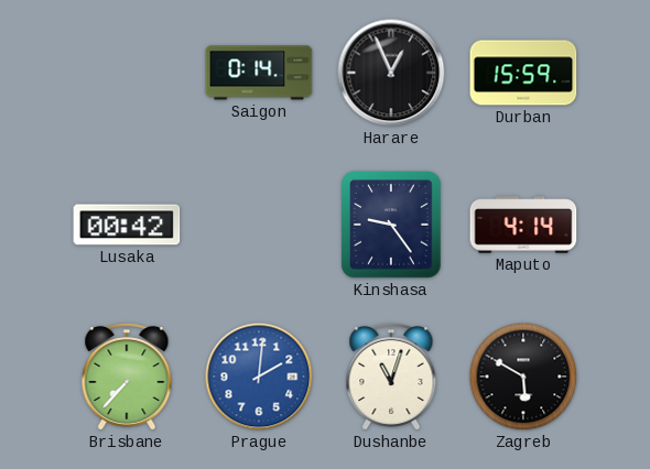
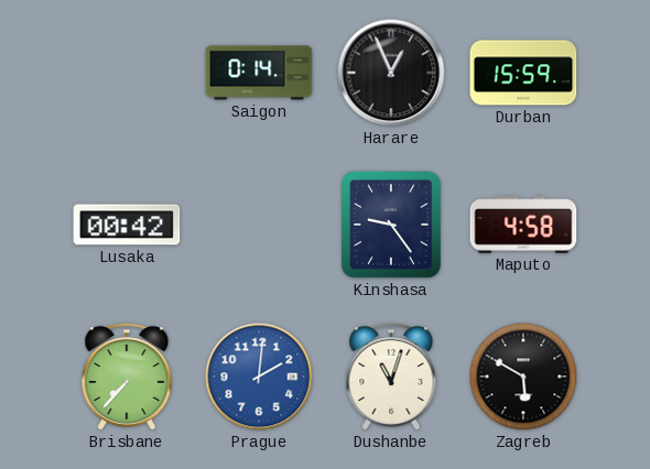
Maputo: 4:14 -> 4:58
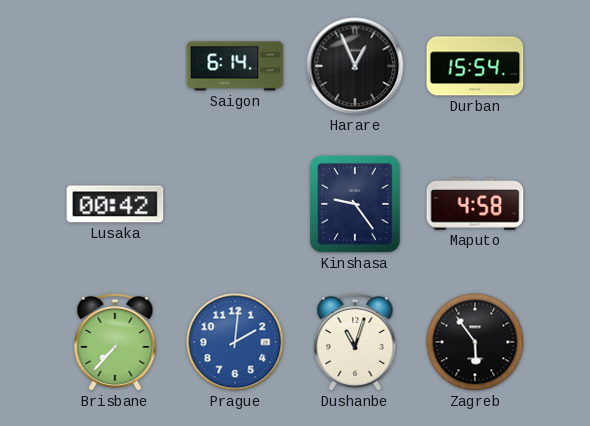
Saigon: 0:14 -> 6:14
Durban: 15:59 -> 15:54
Zagreb: 5:50 -> 5:54
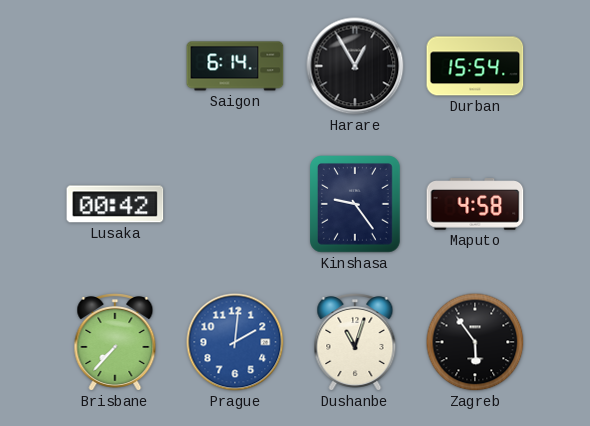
Harare: 12:56 -> 12:55
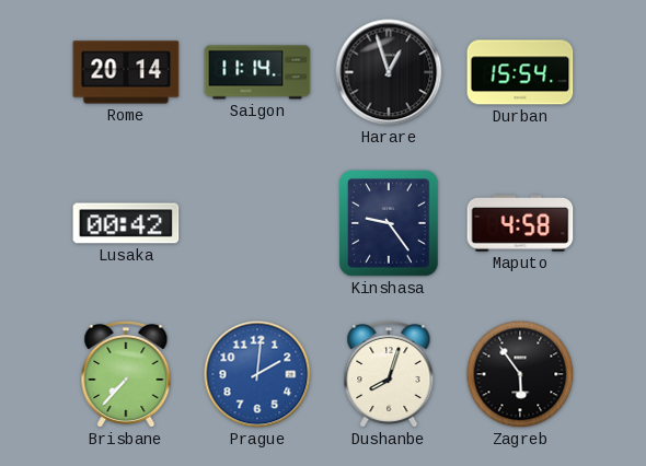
Rome: none -> 20:14
Saigon: 6:14 -> 11:14
Harare: 12:55 -> 12:57
Dushanbe: 11:03 -> 8:03
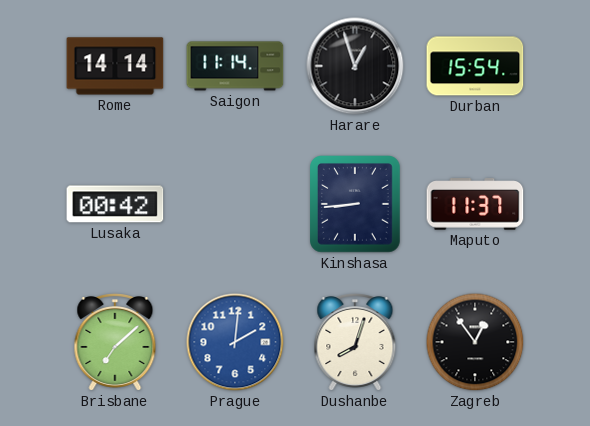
Rome: 20:14 -> 14:14
Kinshasa: 9:24 -> 8:44
Maputo: 4:58 -> 11:37
Brisbane: 7:37 -> 7:08
Zagreb: 5:54 -> 12:54
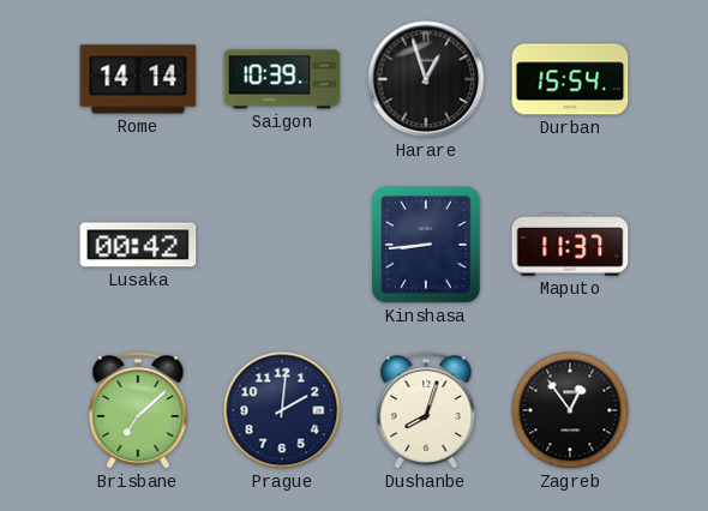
Saigon: 11:14 -> 10:39
Prague dial: blue -> navy
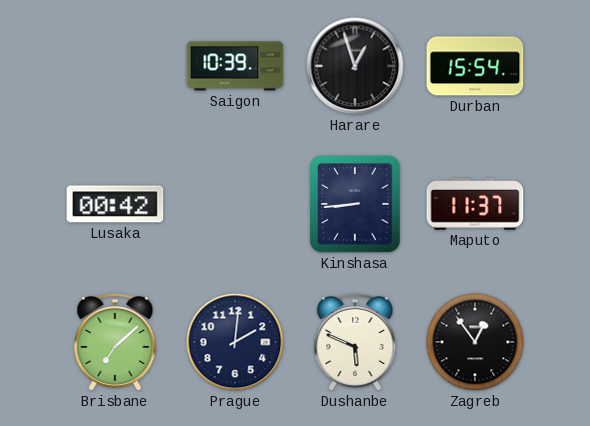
Rome: 14:14 -> none
Dushanbe: 8:03 -> 5:49
